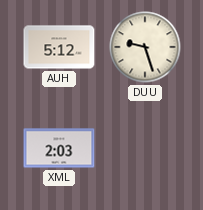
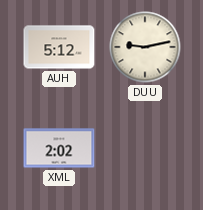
DUU: 9:27 -> 9:13
XML: 2:03 -> 2:02
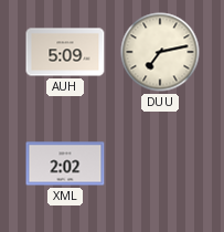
AUH: 5:12 -> 5:09
DUU: 9:13 -> 7:13
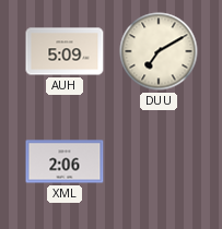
DUU: 7:13 -> 7:10
XML: 2:02 -> 2:06
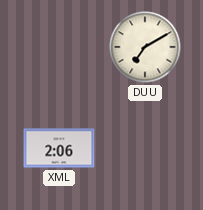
AUH: 5:09 -> none
